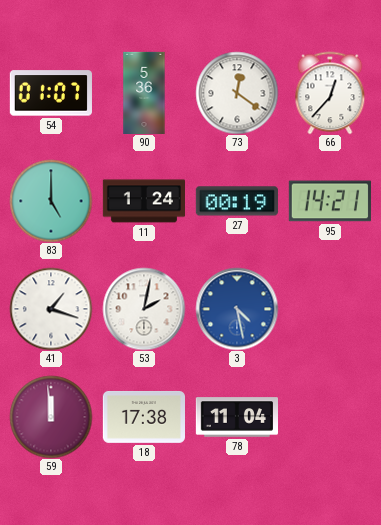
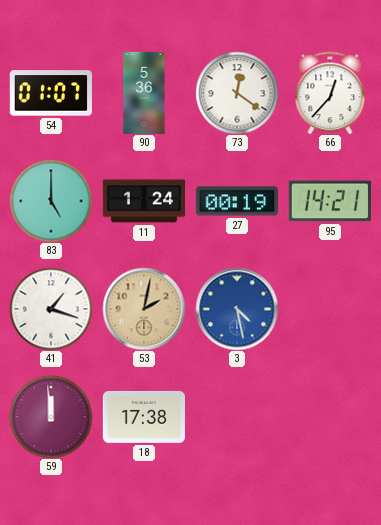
53 dial: white -> champagne
78: 11:04 -> none
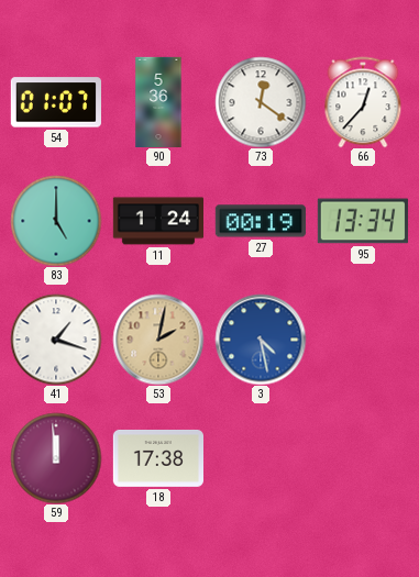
95: 14:21 -> 13:34
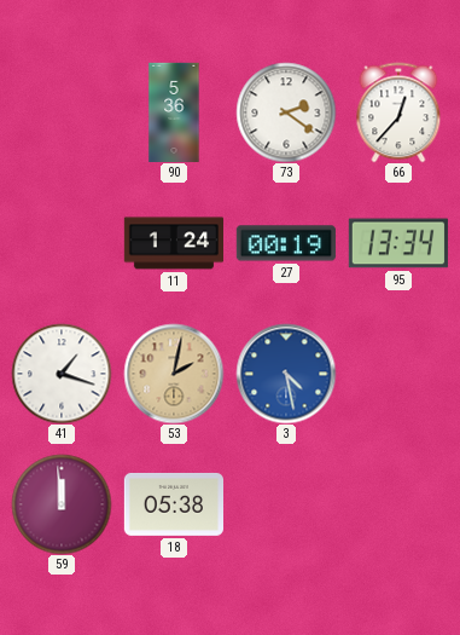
54: 01:07 -> none
73: 12:21 -> 2:21
83: 5:00 -> none
18: 17:38 -> 05:38
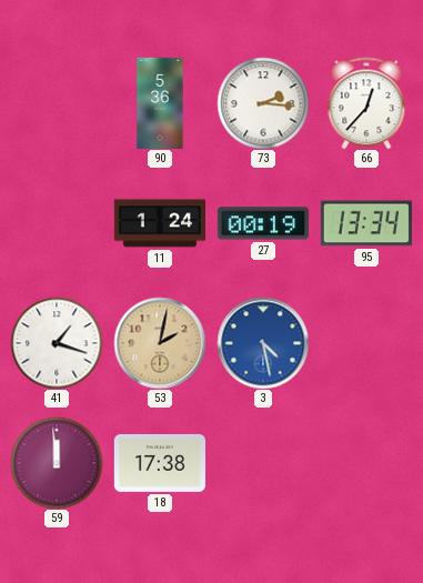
73: 2:21 -> 2:16
18: 05:38 -> 17:38
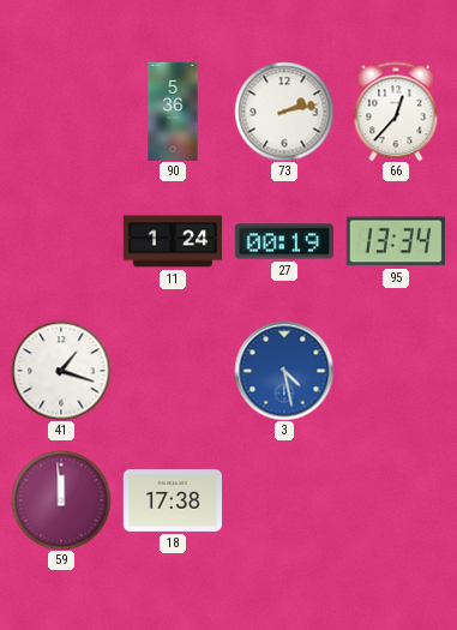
73: 2:16 -> 2:13
53: 2:02 -> none
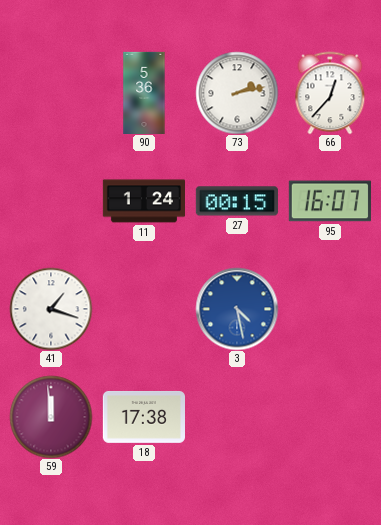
27: 00:19 -> 00:15
95: 13:34 -> 16:07
